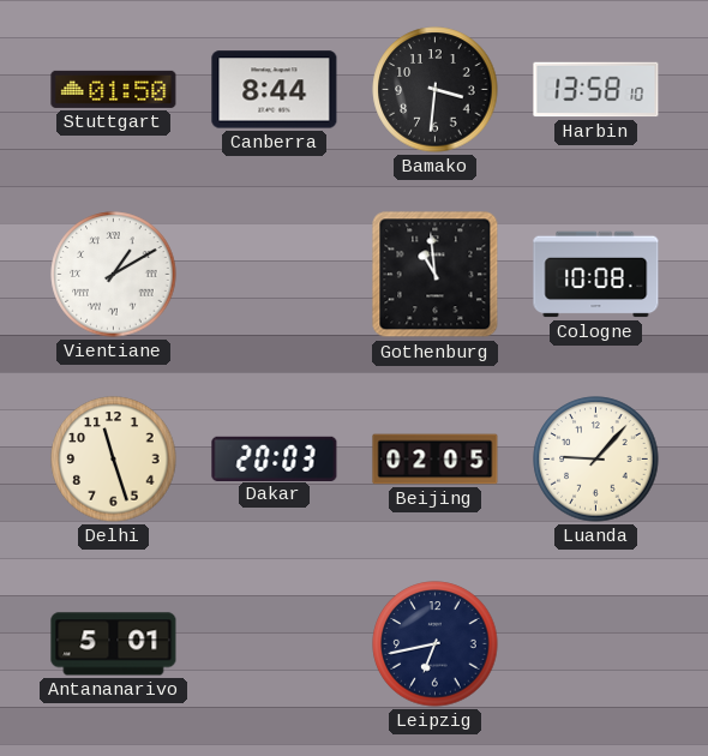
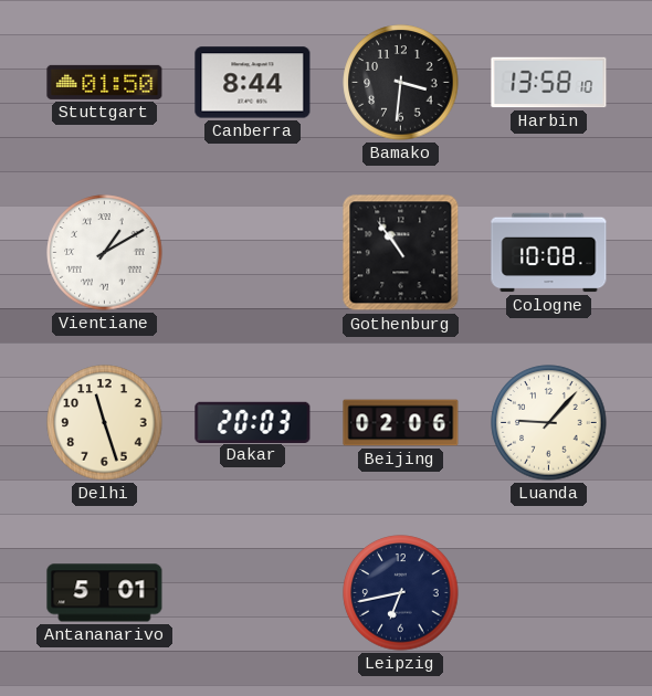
Gothenburg: 10:59 -> 10:54
Beijing: 02:05 -> 02:06
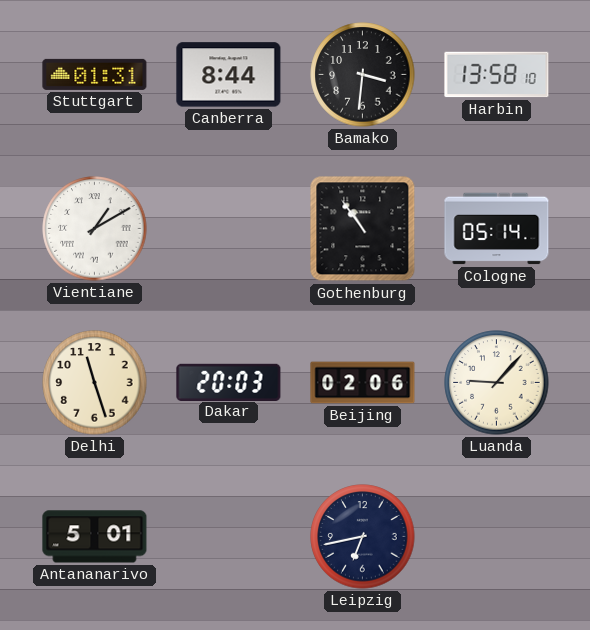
Stuttgart: 01:50 -> 01:31
Cologne: 10:08 -> 05:14
